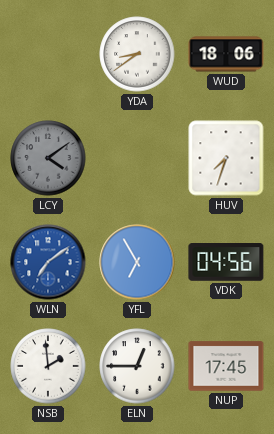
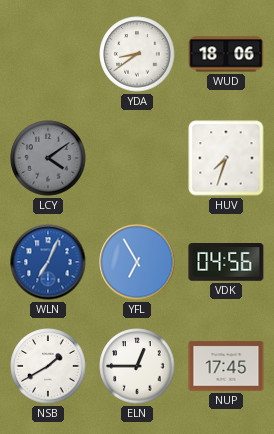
WLN: 7:09 -> 7:04
NSB: 1:59 -> 1:40
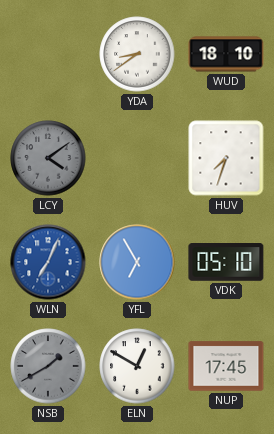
WUD: 18:06 -> 18:10
VDK: 04:56 -> 05:10
NSB dial: white -> grey
ELN: 12:45 -> 12:50
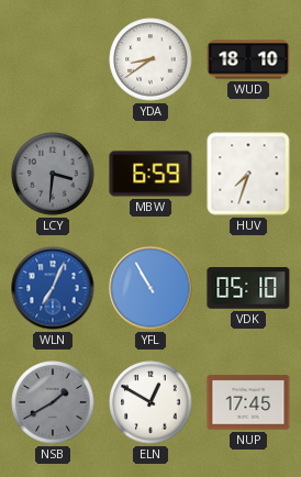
LCY: 4:09 -> 3:31
MBW: none -> 6:59
YFL: 6:55 -> 10:55
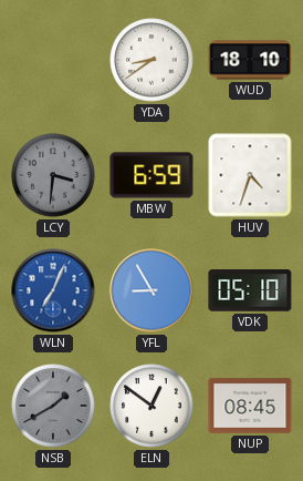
HUV: 7:33 -> 4:33
YFL: 10:55 -> 8:55
ELN: 12:50 -> 12:51
NUP: 17:45 -> 08:45
